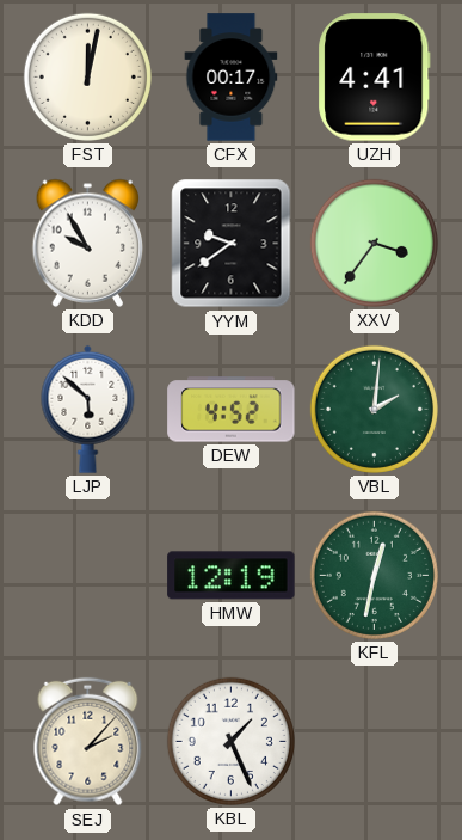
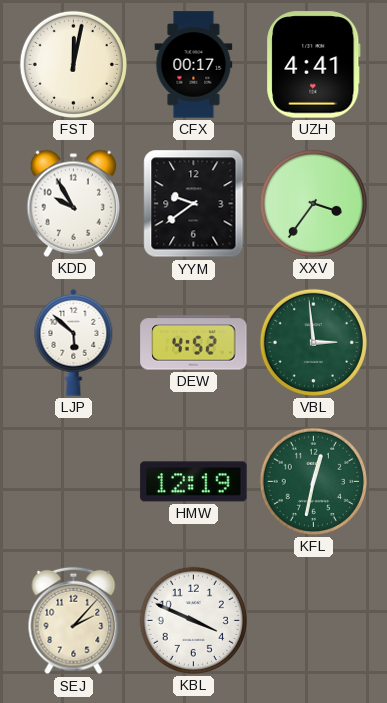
VBL: 2:01 -> 2:59
KBL: 1:26 -> 3:49
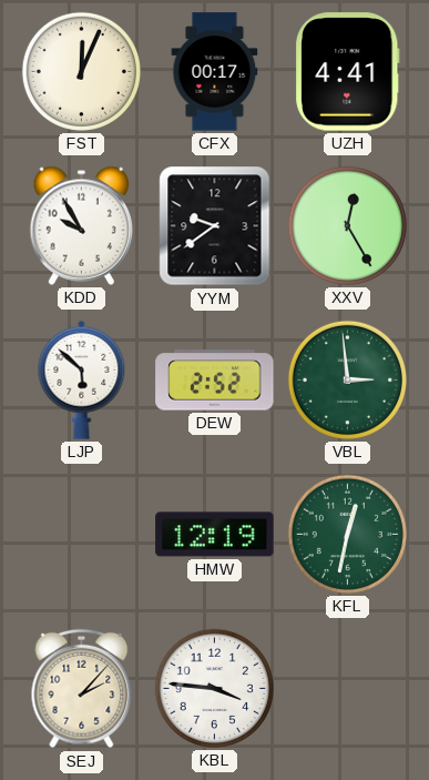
FST: 12:02 -> 12:04
XXV: 3:36 -> 12:25
DEW: 4:52 -> 2:52
KBL: 3:49 -> 3:46
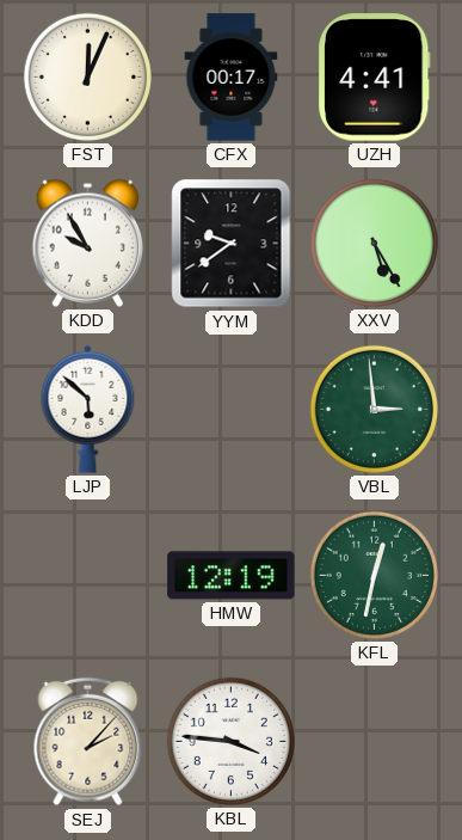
XXV: 12:25 -> 5:25
DEW: 2:52 -> none
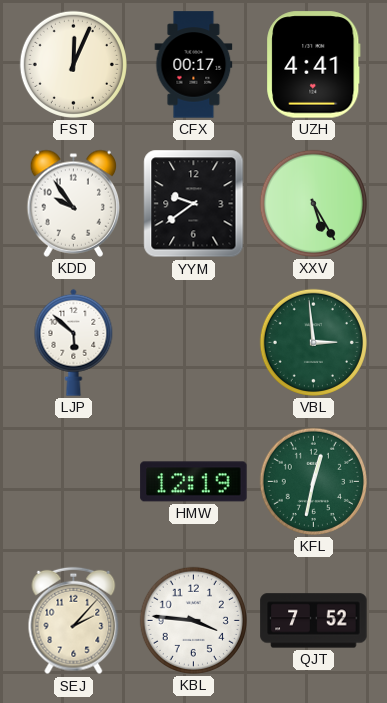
KDD: 9:55 -> 9:54
QJT: none -> 7:52
